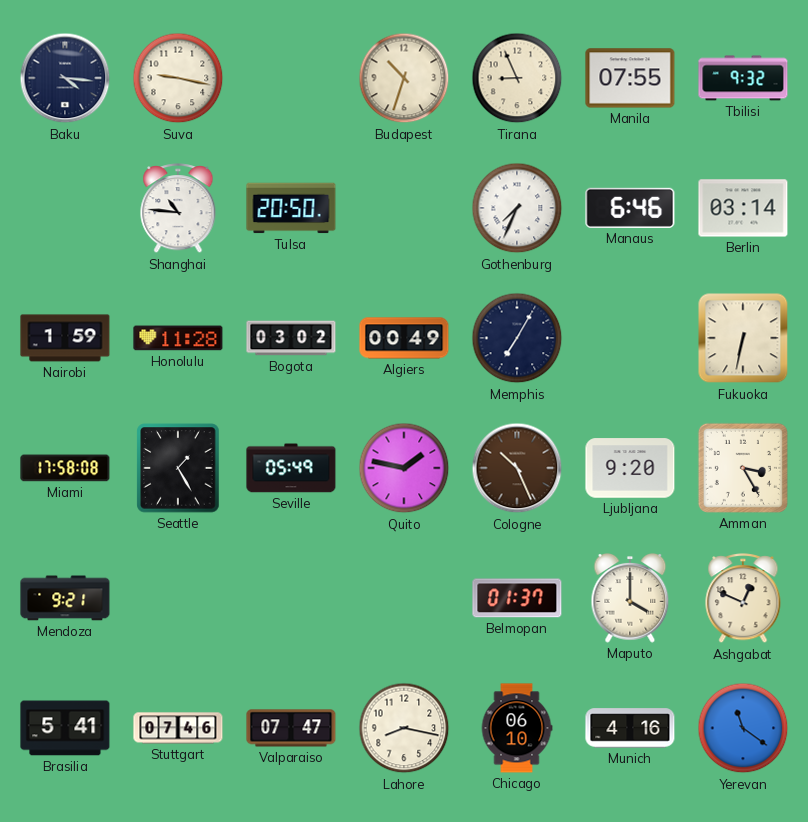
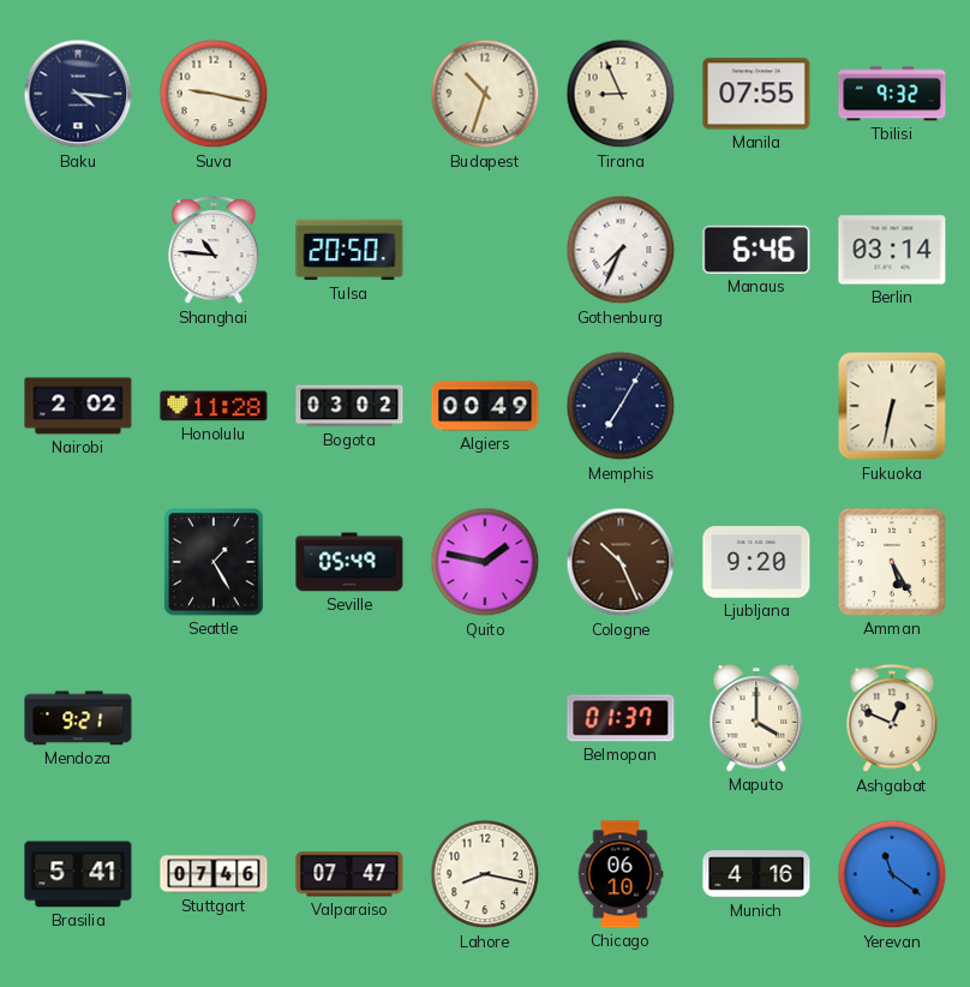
Nairobi: 1:59 -> 2:02
Miami: 17:58 -> none
Amman: 3:25 -> 5:25
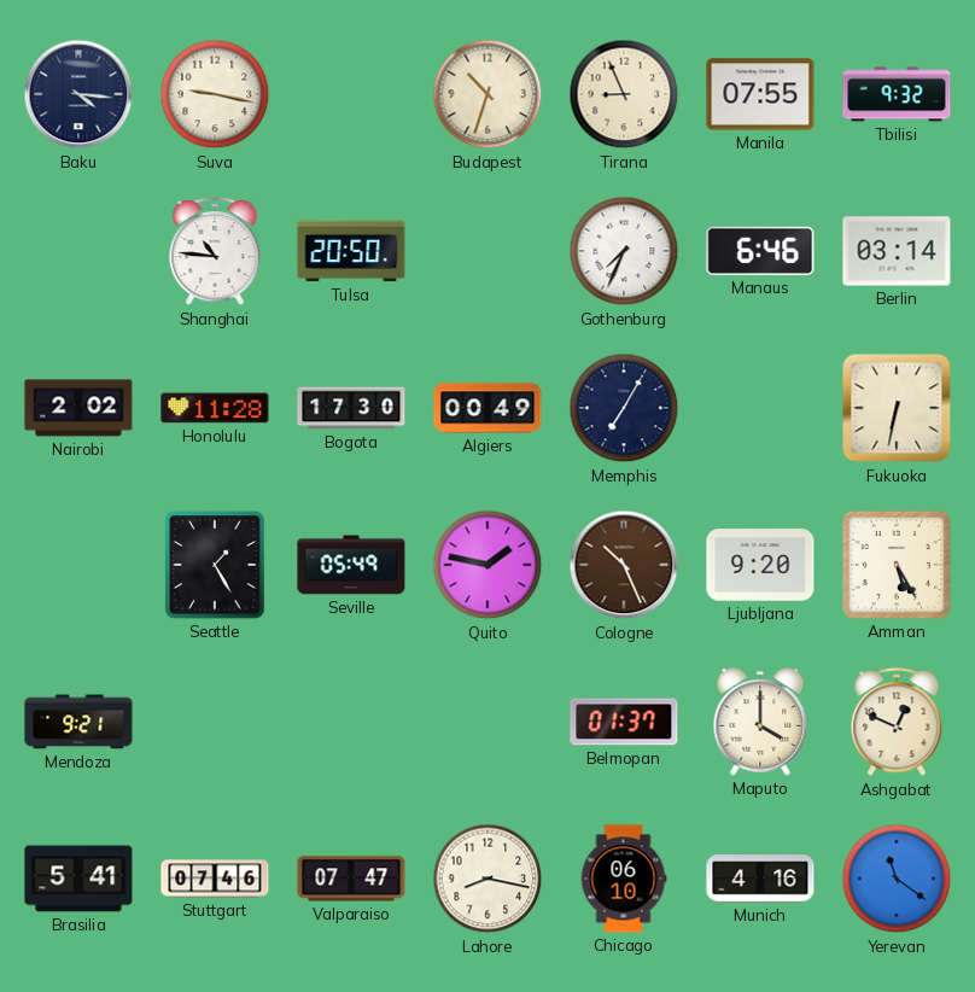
Bogota: 03:02 -> 17:30
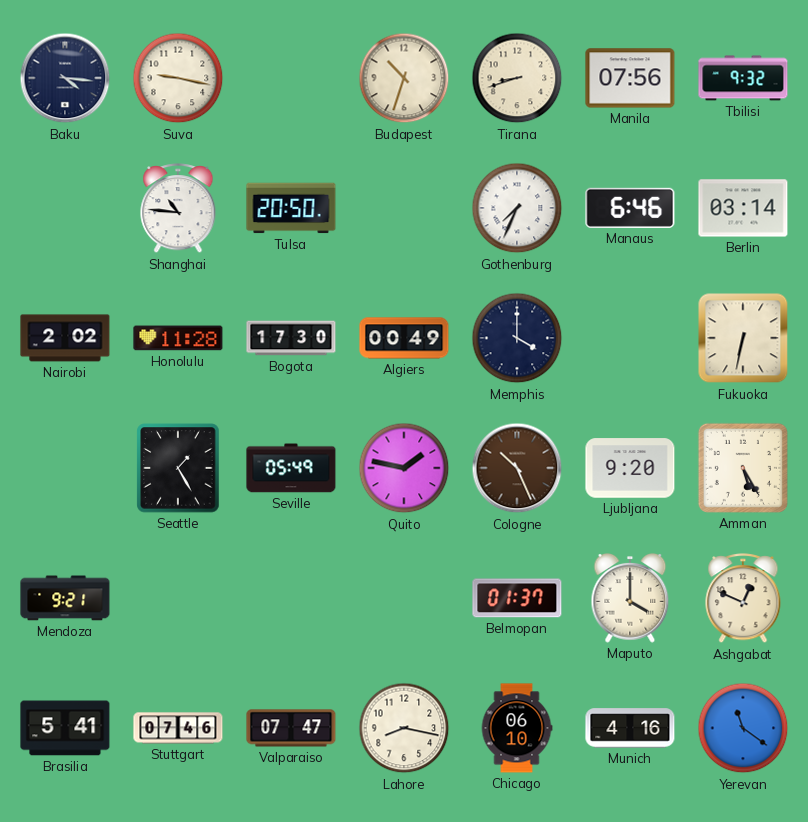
Tirana: 8:56 -> 8:42
Manila: 07:55 -> 07:56
Memphis: 7:05 -> 4:00
